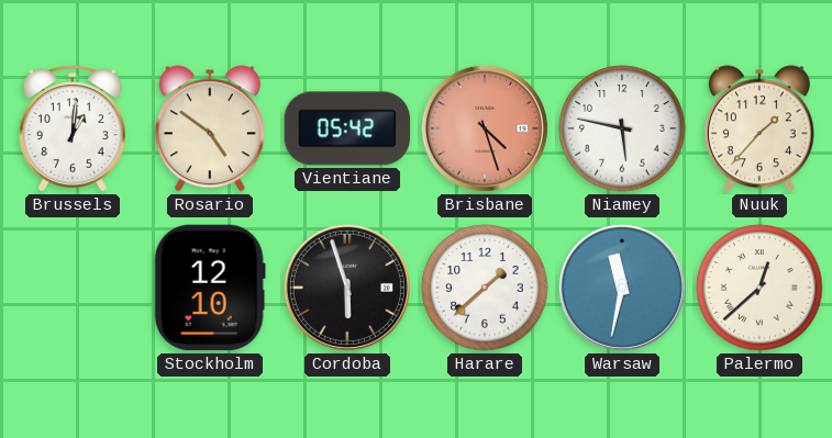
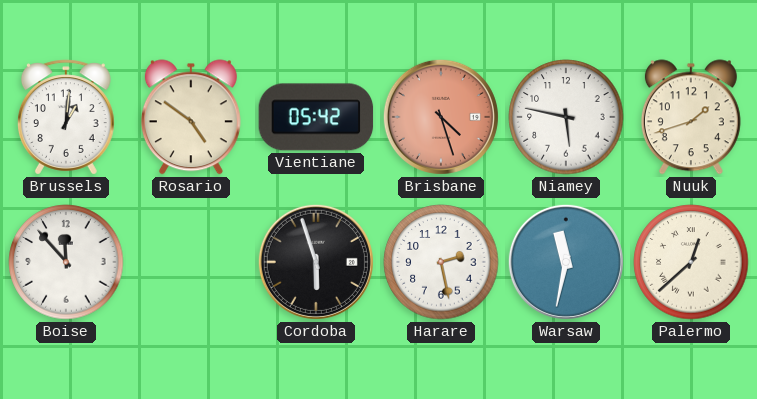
Nuuk: 1:37 -> 1:42
Boise: none -> 11:53
Stockholm: 12:10 -> none
Harare: 1:38 -> 2:28
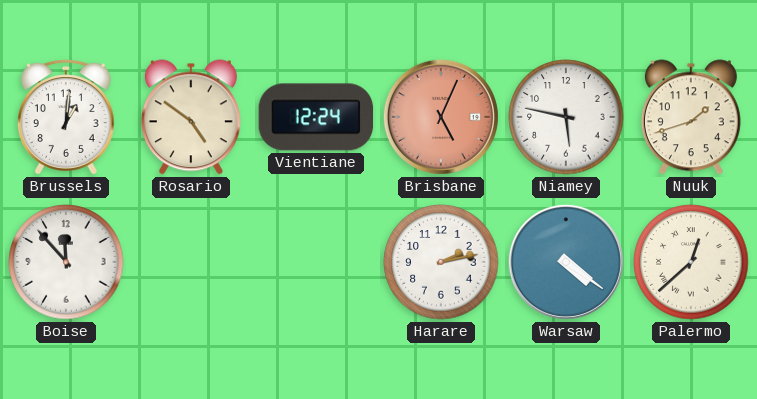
Vientiane: 05:42 -> 12:24
Brisbane: 4:27 -> 5:04
Cordoba: 5:57 -> none
Harare: 2:28 -> 2:13
Warsaw: 11:32 -> 4:21
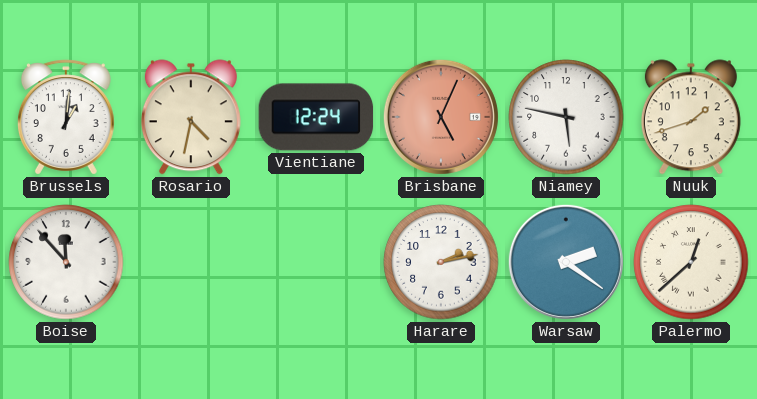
Rosario: 4:51 -> 4:32
Warsaw: 4:21 -> 2:21
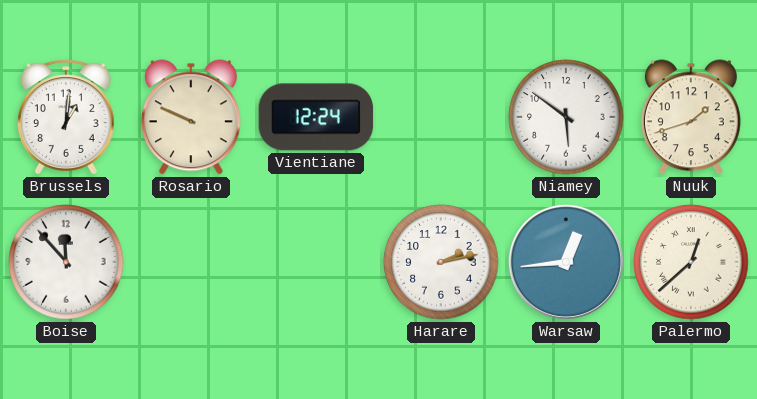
Rosario: 4:32 -> 9:49
Brisbane: 5:04 -> none
Niamey: 5:47 -> 5:51
Warsaw: 2:21 -> 12:44
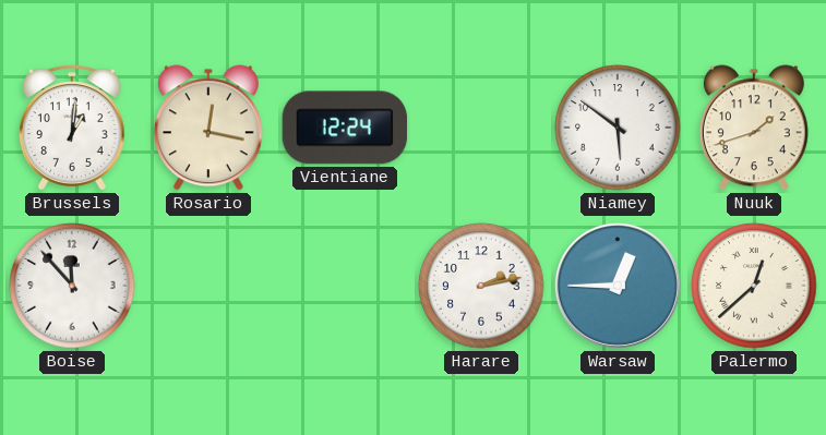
Rosario: 9:49 -> 12:17
Warsaw: 12:44 -> 12:45
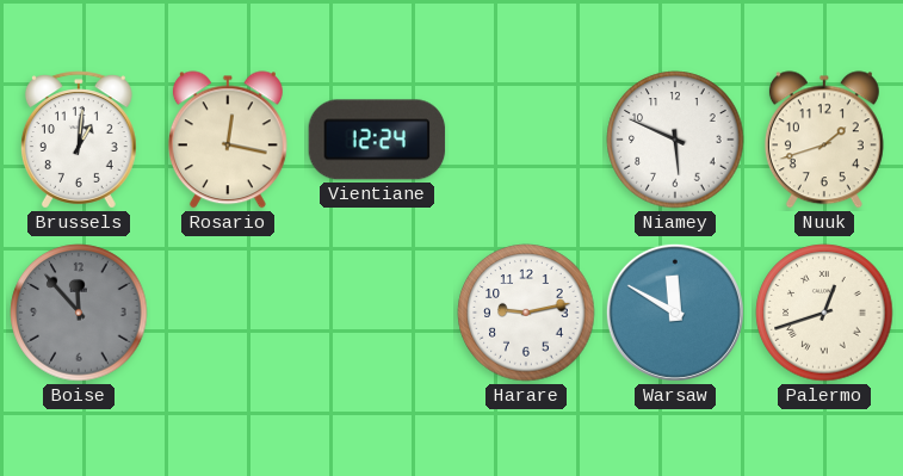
Niamey: 5:51 -> 5:49
Boise dial: white -> grey
Harare: 2:13 -> 9:13
Warsaw: 12:45 -> 11:50
Palermo: 12:38 -> 12:42
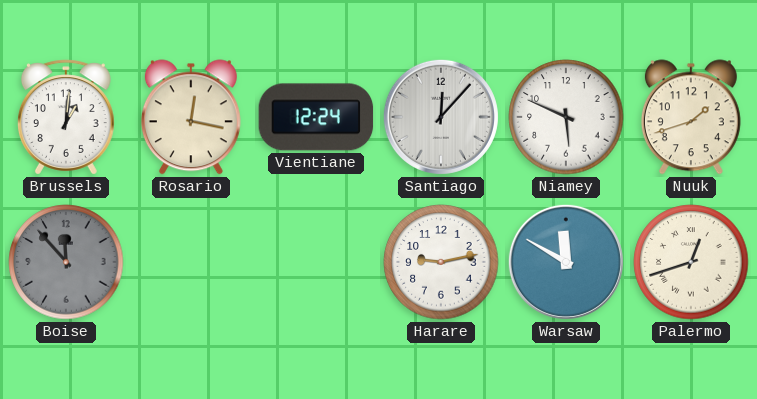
Santiago: none -> 12:07
